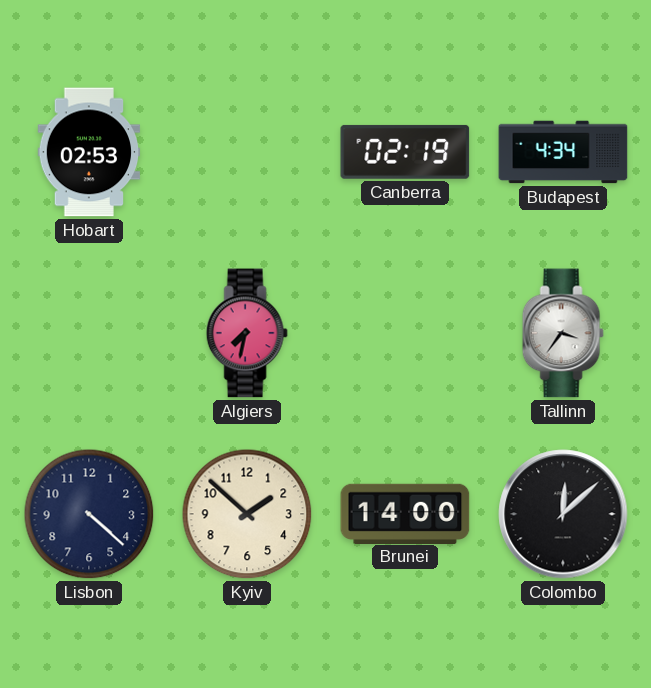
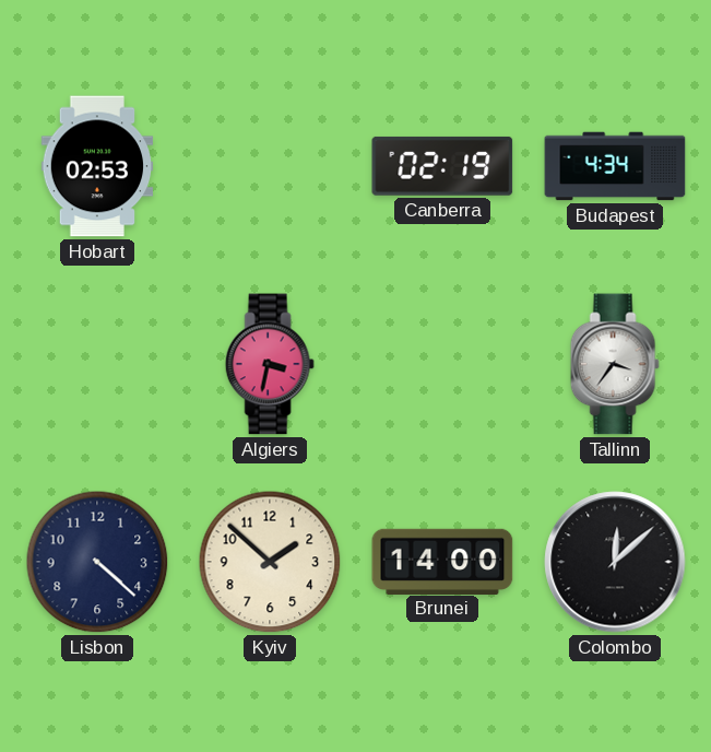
Algiers: 7:32 -> 3:32
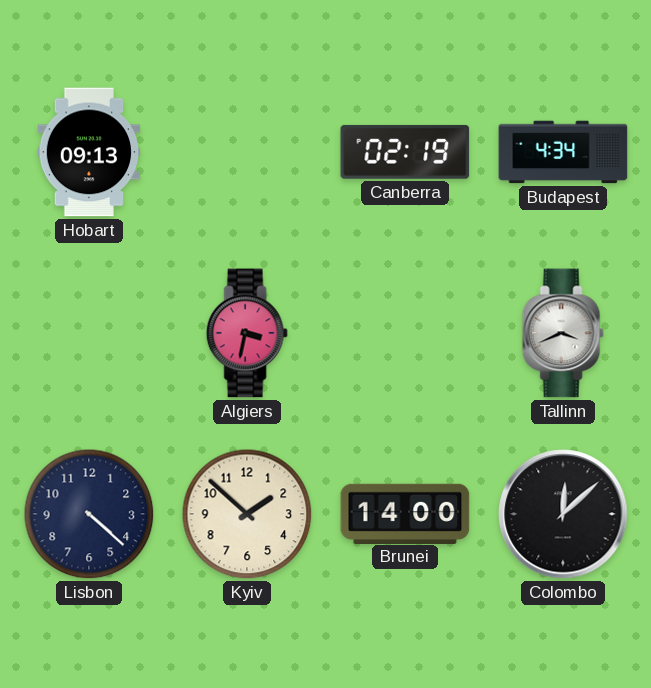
Hobart: 02:53 -> 09:13
Tallinn: 3:36 -> 3:41
